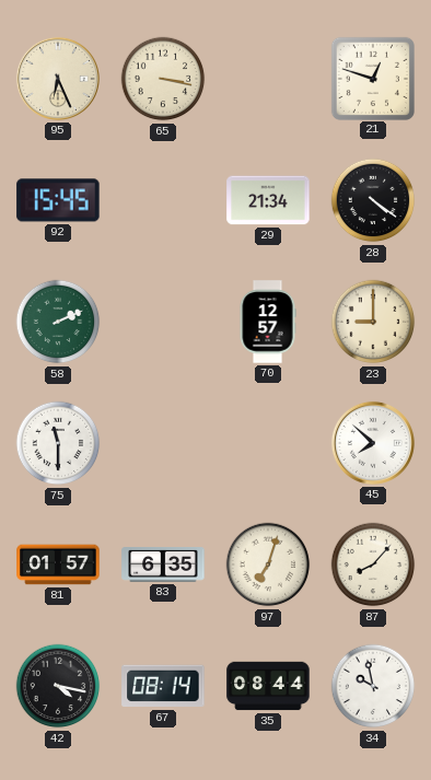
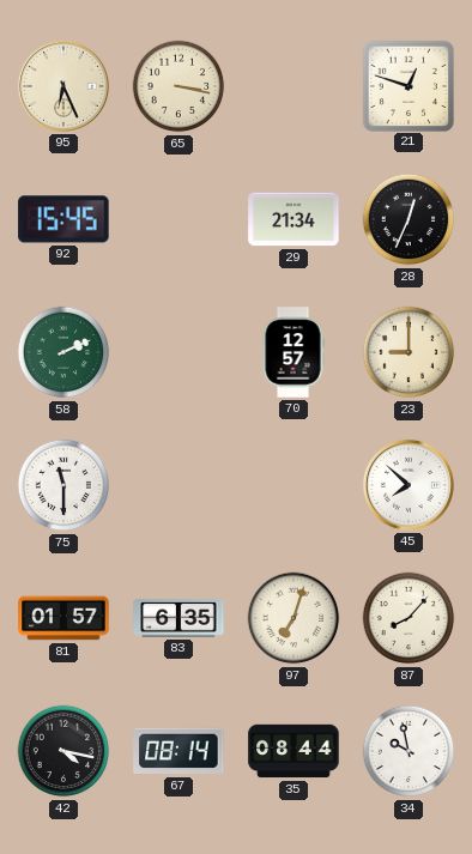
28: 4:21 -> 12:34
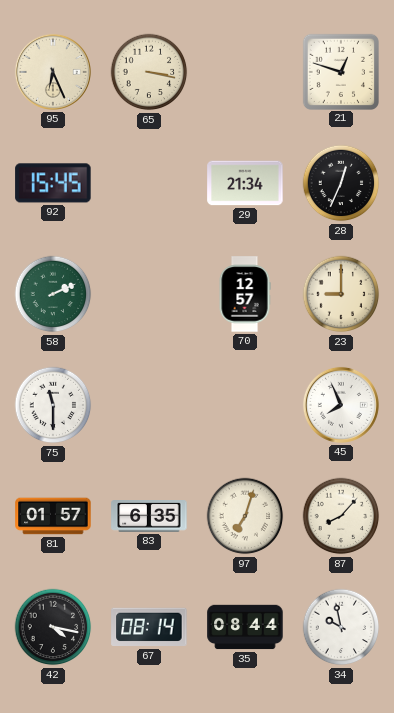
45: 7:52 -> 7:56
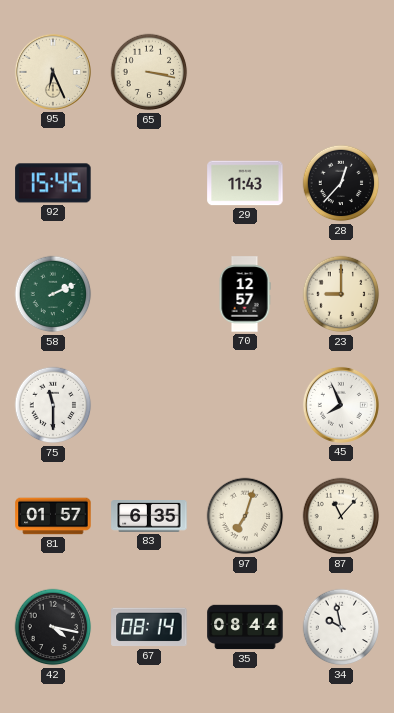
21: 12:48 -> none
29: 21:34 -> 11:43
28: 12:34 -> 12:37
87: 8:07 -> 11:07
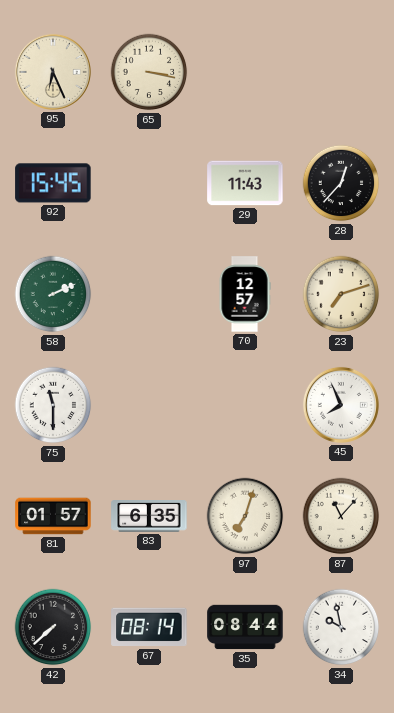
23: 9:00 -> 7:12
42: 4:17 -> 7:38
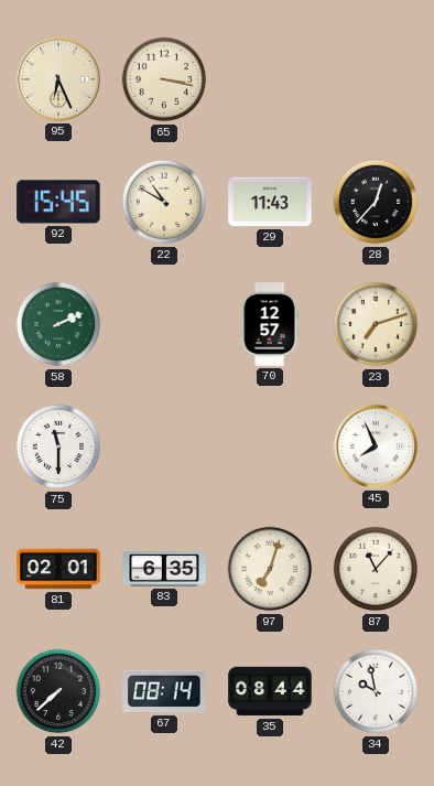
22: none -> 10:50
81: 01:57 -> 02:01
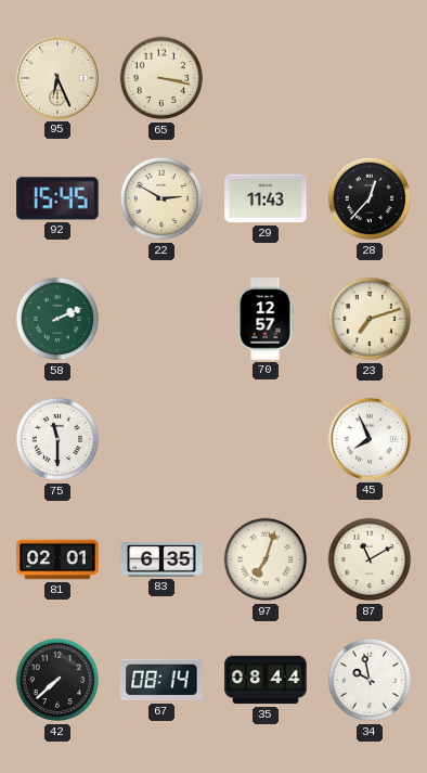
22: 10:50 -> 2:50
87: 11:07 -> 11:10
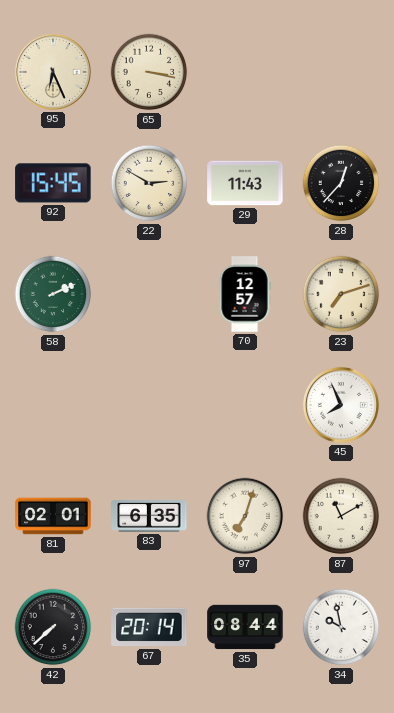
75: 11:30 -> none
67: 08:14 -> 20:14
